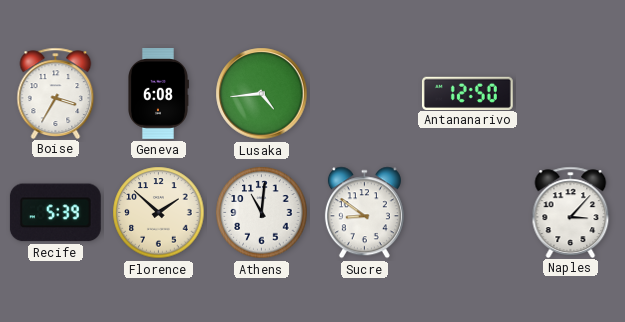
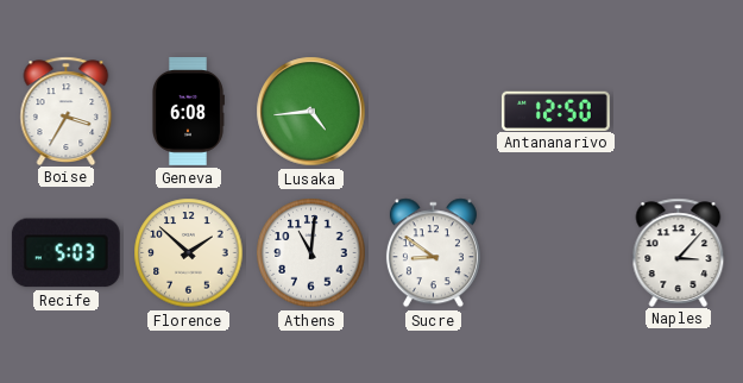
Recife: 5:39 -> 5:03
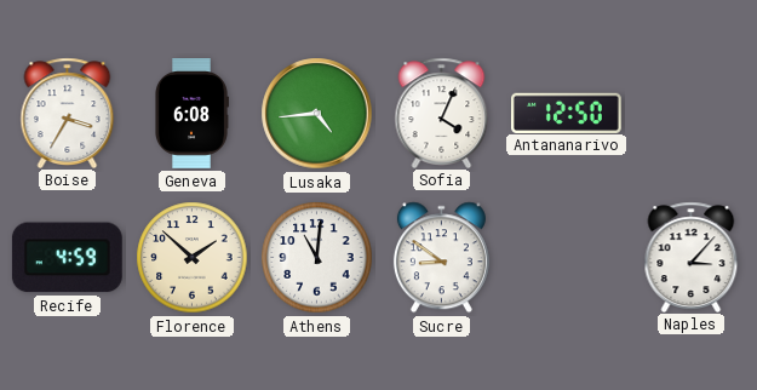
Sofia: none -> 4:04
Recife: 5:03 -> 4:59
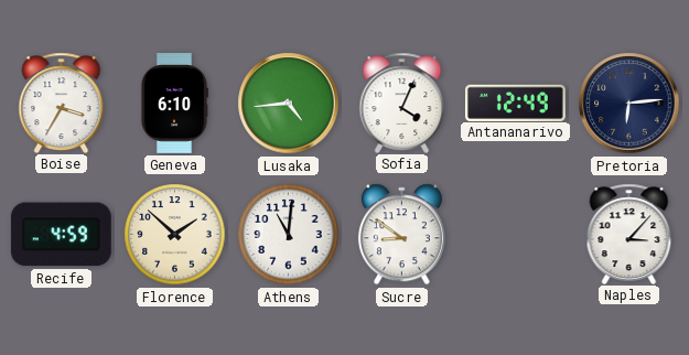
Geneva: 6:08 -> 6:10
Antananarivo: 12:50 -> 12:49
Pretoria: none -> 6:14
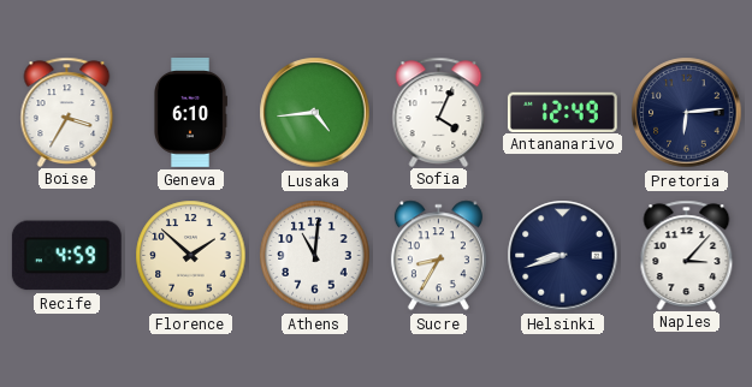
Sucre: 8:51 -> 8:35
Helsinki: none -> 8:42
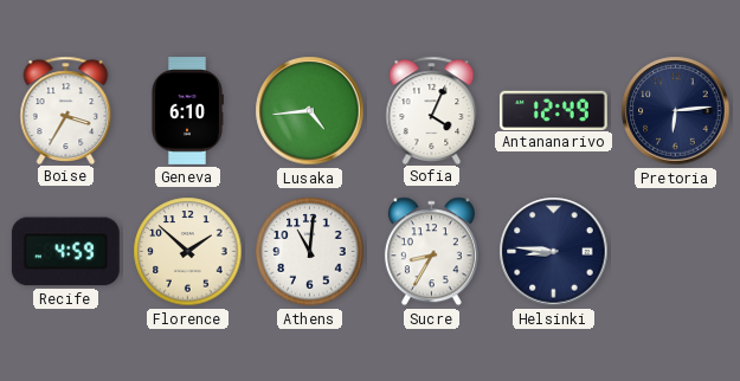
Helsinki: 8:42 -> 8:46
Naples: 3:07 -> none
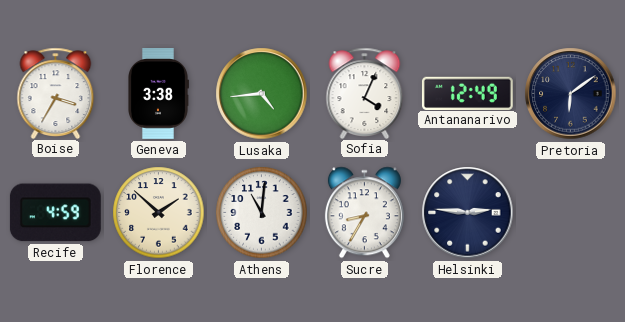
Geneva: 6:10 -> 3:38
Pretoria: 6:14 -> 6:09
Helsinki: 8:46 -> 2:46
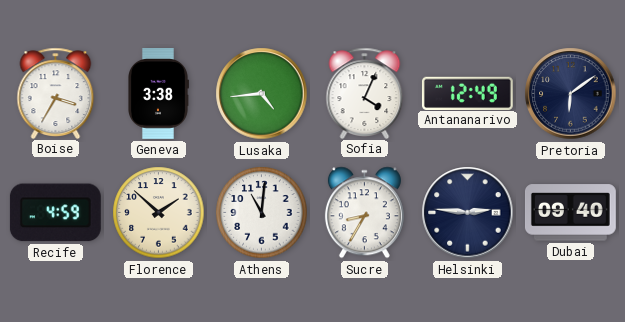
Dubai: none -> 09:40
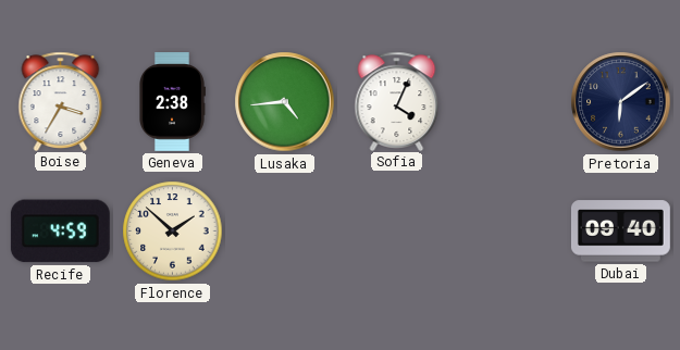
Geneva: 3:38 -> 2:38
Antananarivo: 12:49 -> none
Athens: 11:01 -> none
Sucre: 8:35 -> none
Helsinki: 2:46 -> none
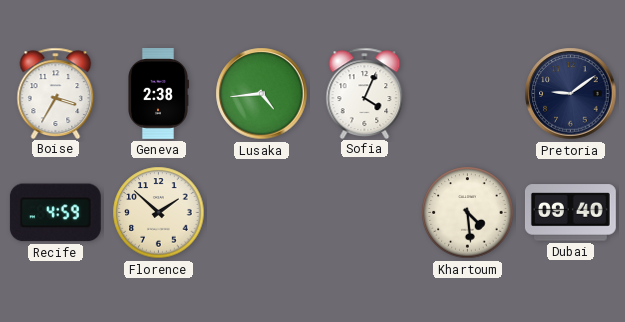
Pretoria: 6:09 -> 9:09
Khartoum: none -> 4:29
